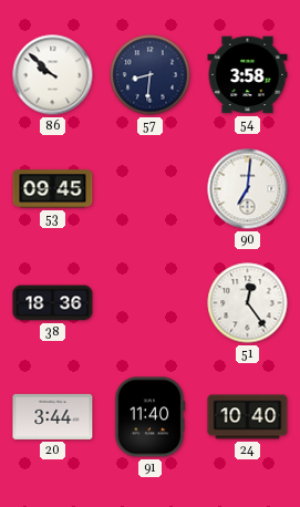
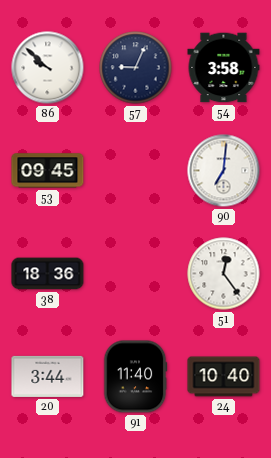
57: 8:31 -> 9:04
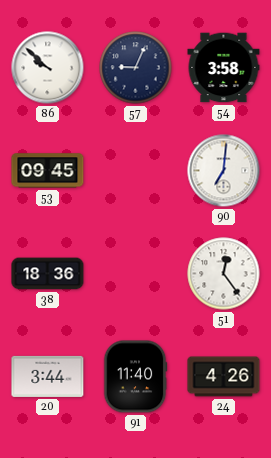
24: 10:40 -> 4:26
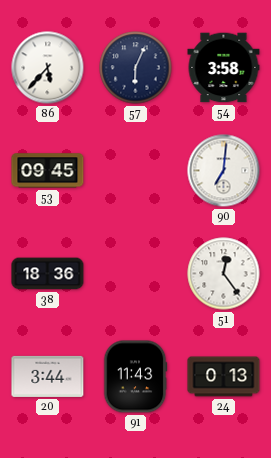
86: 9:52 -> 5:37
57: 9:04 -> 6:04
91: 11:40 -> 11:43
24: 4:26 -> 0:13
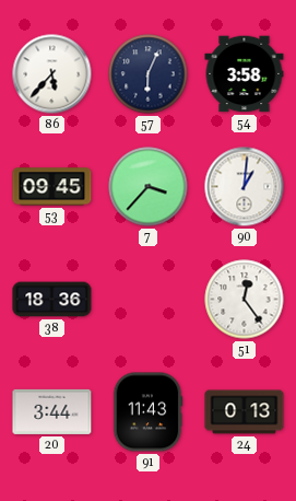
7: none -> 3:37
90: 7:01 -> 1:01
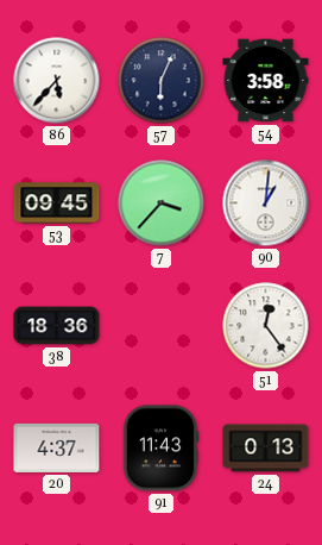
20: 3:44 -> 4:37
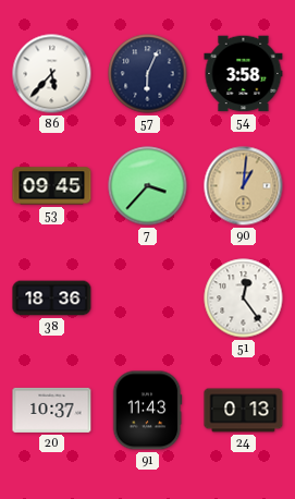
90 dial: white -> champagne
20: 4:37 -> 10:37
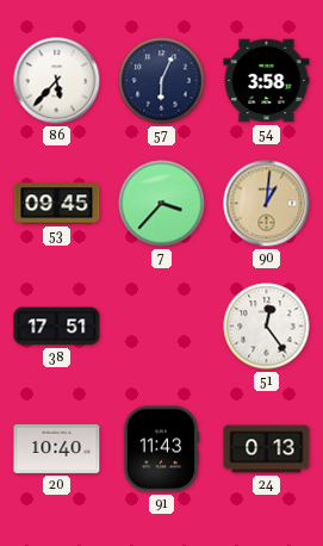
38: 18:36 -> 17:51
20: 10:37 -> 10:40
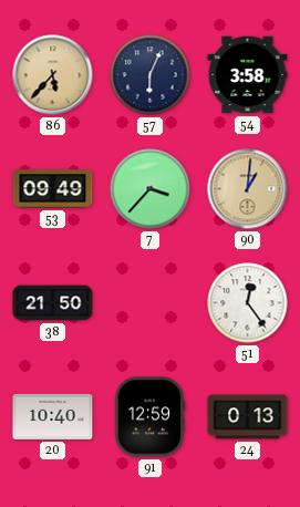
86 dial: white -> champagne
53: 09:45 -> 09:49
38: 17:51 -> 21:50
91: 11:43 -> 12:59
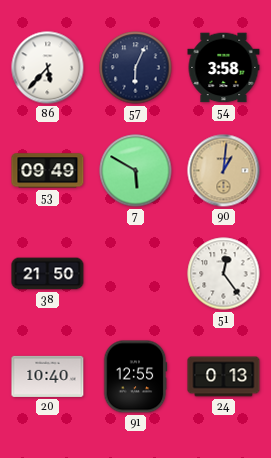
86 dial: champagne -> white
7: 3:37 -> 5:50
91: 12:59 -> 12:55
